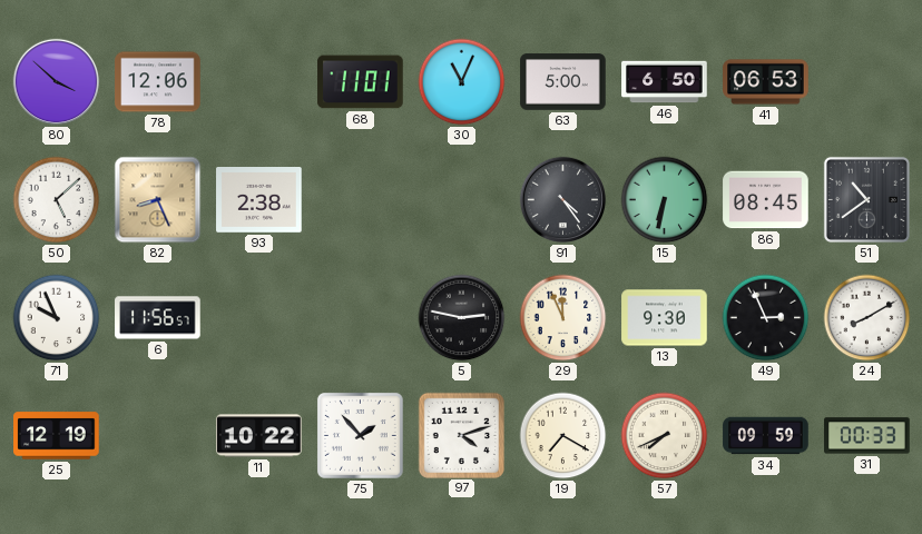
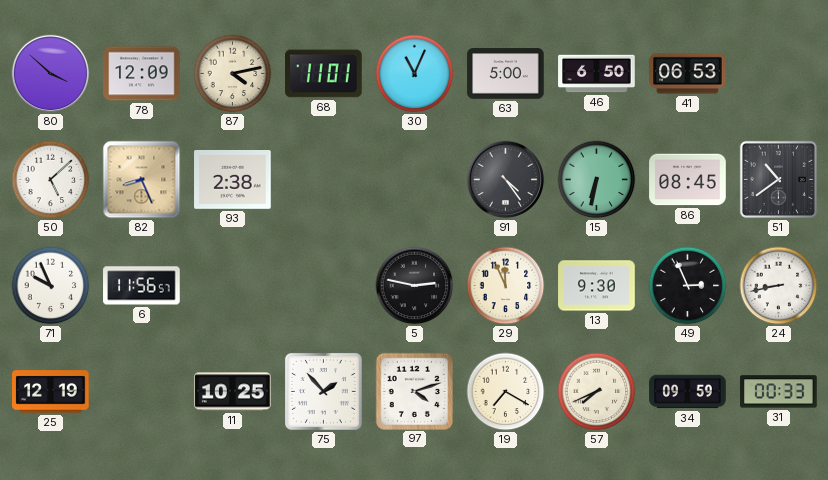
78: 12:06 -> 12:09
87: none -> 4:13
24: 8:10 -> 8:43
11: 10:22 -> 10:25
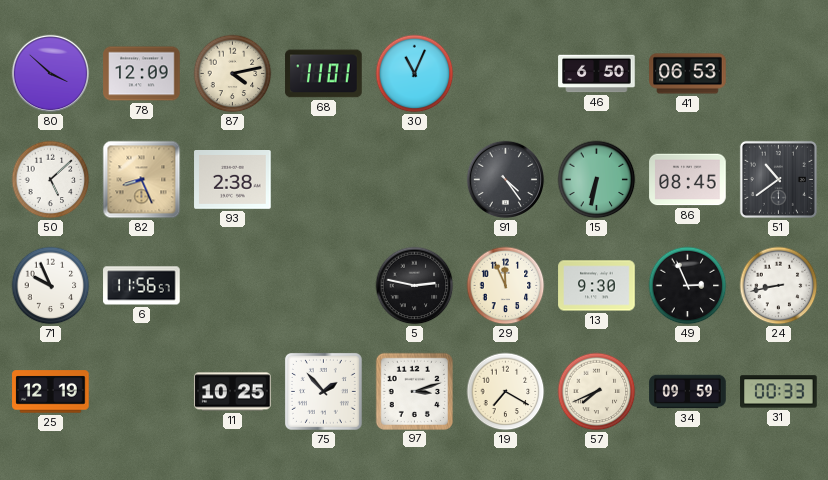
63: 5:00 -> none
97: 4:12 -> 3:12
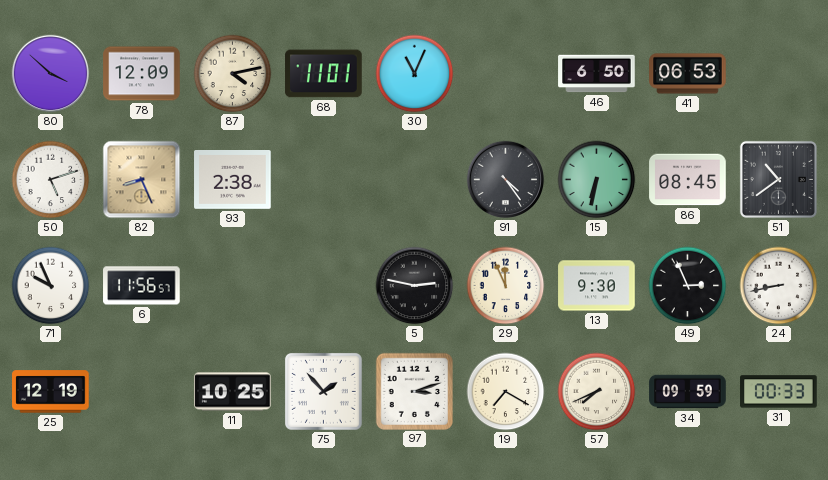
50: 5:08 -> 5:12
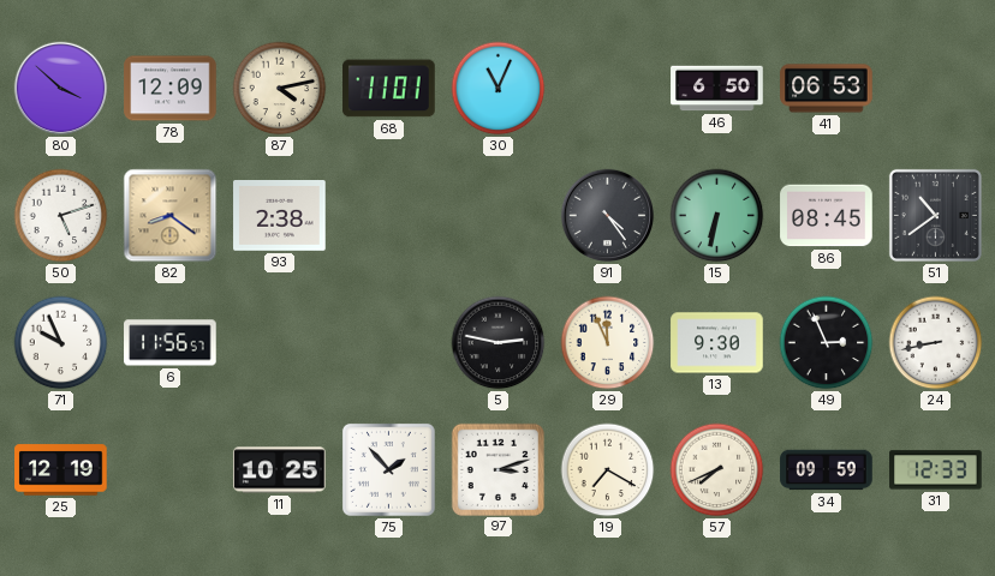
82: 8:26 -> 8:21
31: 00:33 -> 12:33
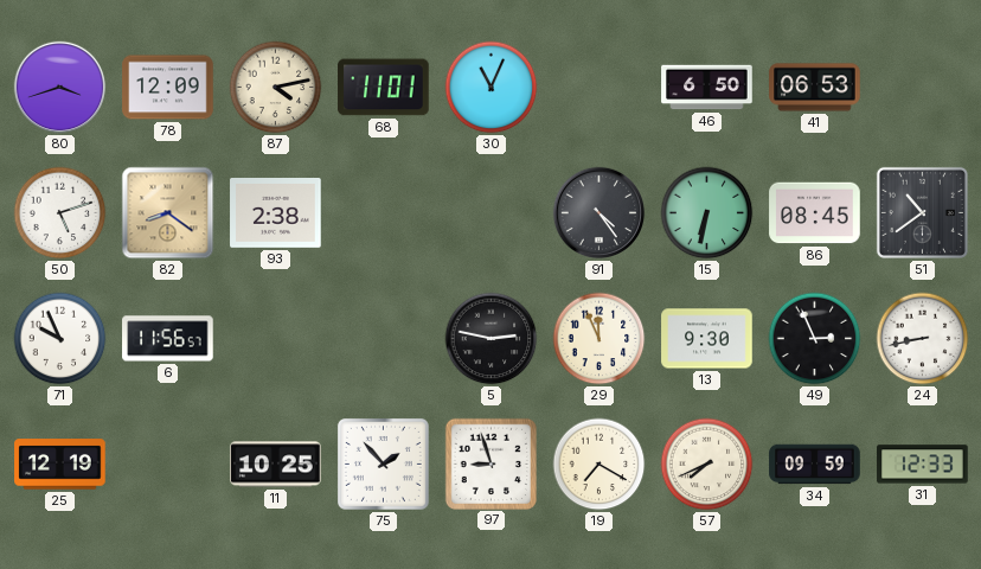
80: 3:52 -> 3:42
97: 3:12 -> 8:57
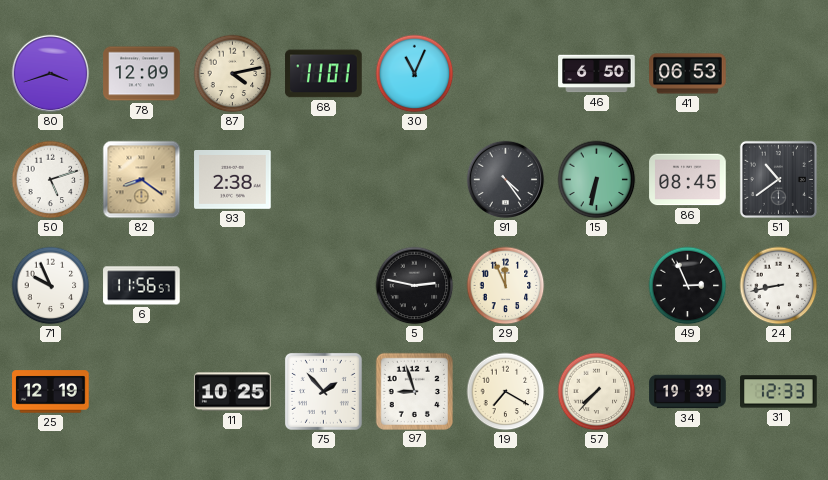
13: 9:30 -> none
57: 7:41 -> 7:37
34: 09:59 -> 19:39
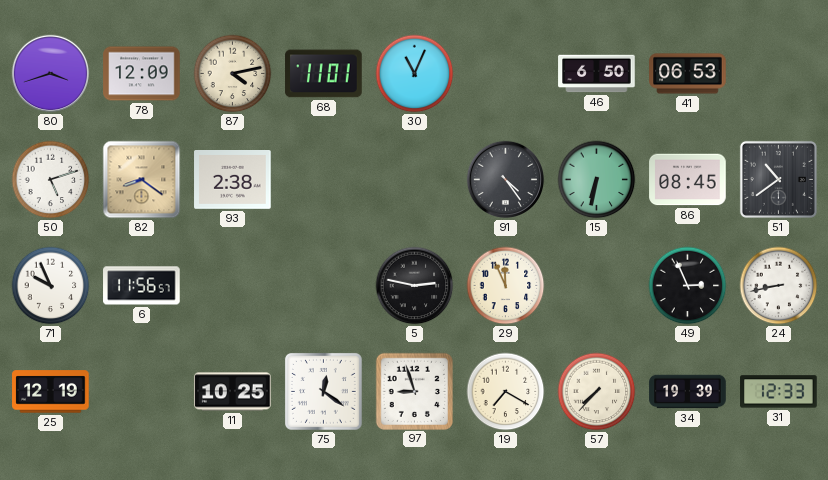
75: 1:53 -> 12:21
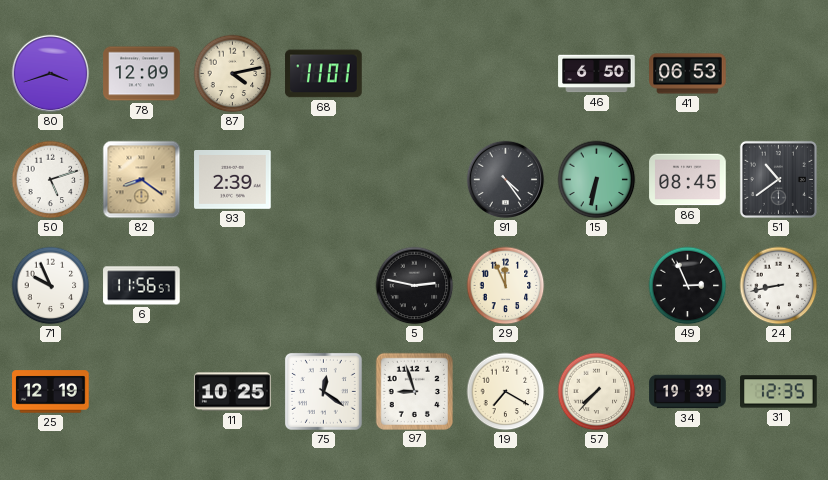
30: 11:04 -> none
93: 2:38 -> 2:39
31: 12:33 -> 12:35
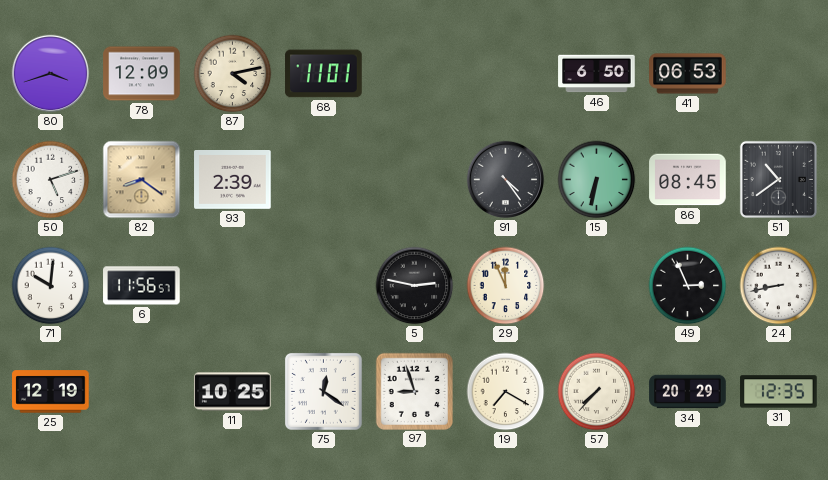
71: 9:56 -> 10:01
34: 19:39 -> 20:29
